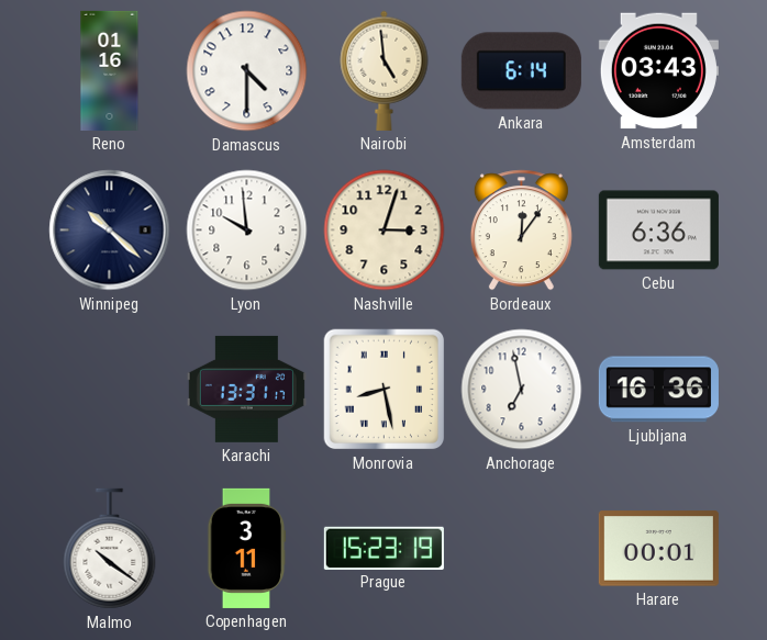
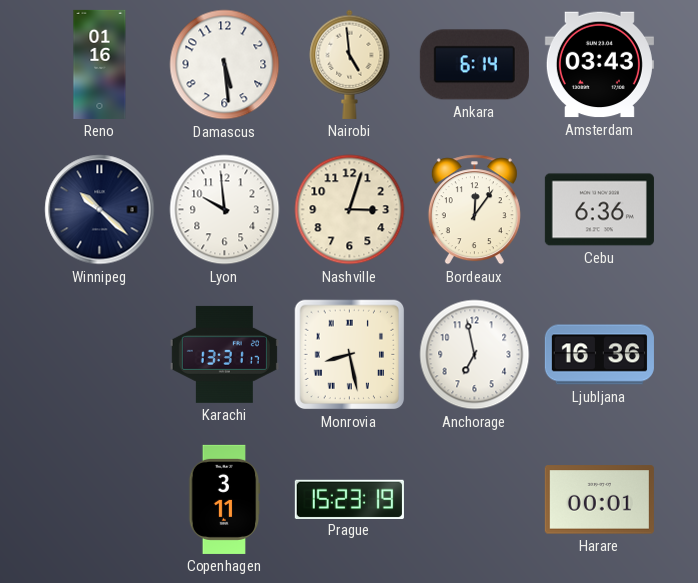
Damascus: 4:30 -> 5:29
Malmo: 10:21 -> none
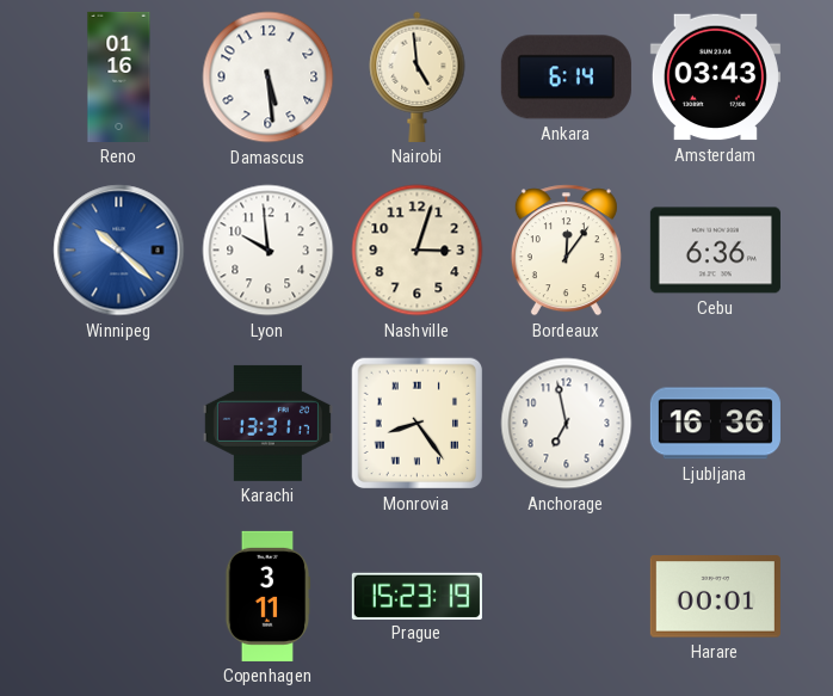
Winnipeg dial: navy -> blue
Monrovia: 8:28 -> 8:24
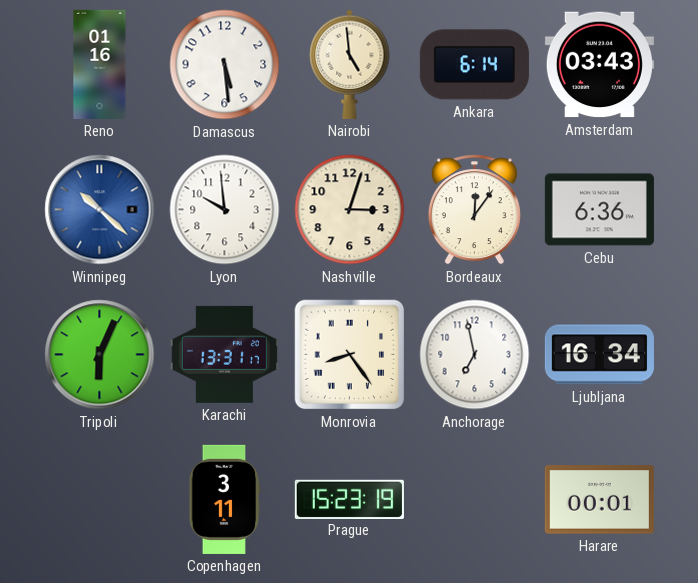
Tripoli: none -> 6:04
Ljubljana: 16:36 -> 16:34
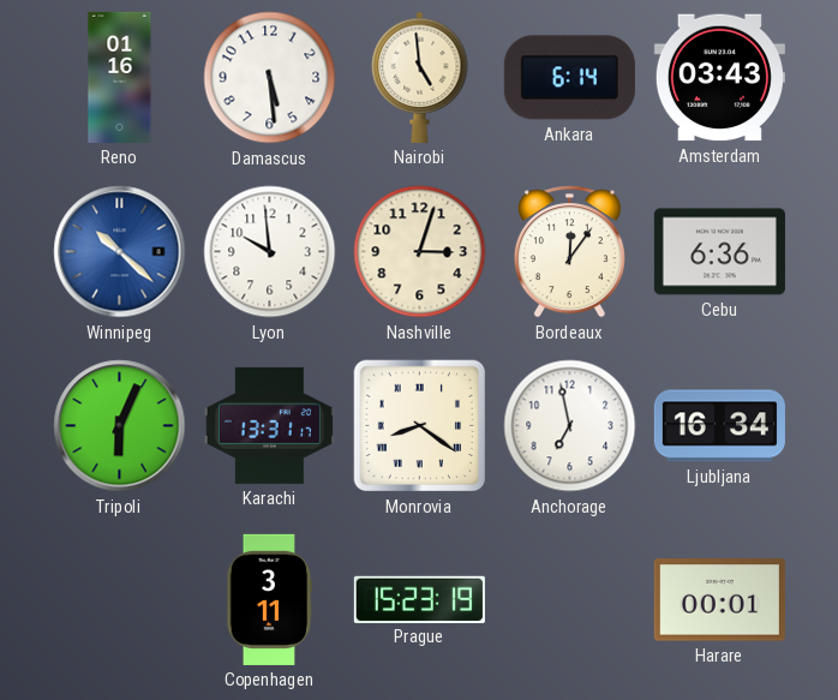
Monrovia: 8:24 -> 8:21
